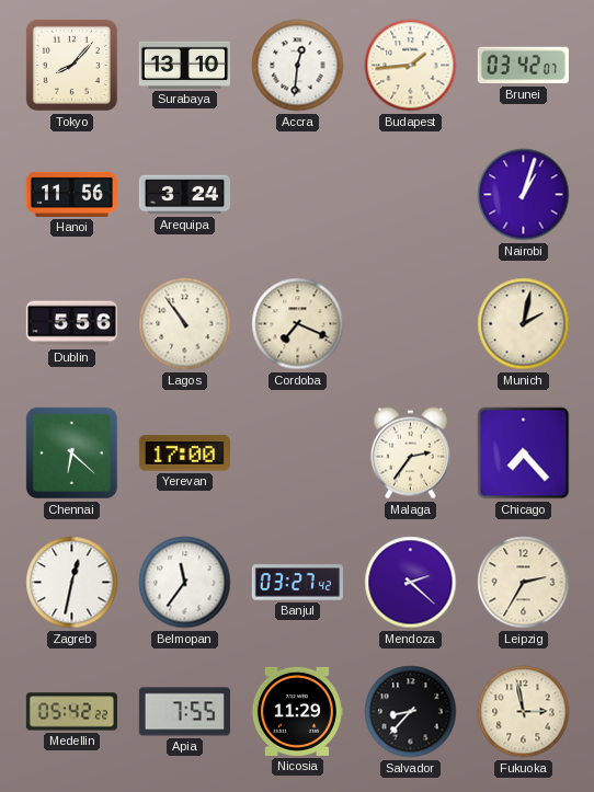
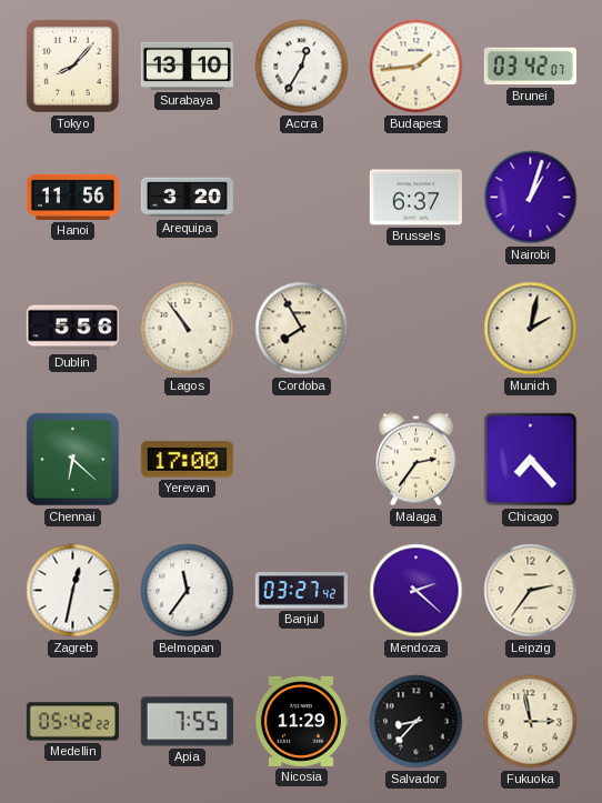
Accra: 12:31 -> 12:35
Arequipa: 3:24 -> 3:20
Brussels: none -> 6:37
Cordoba: 7:19 -> 7:55
Leipzig: 2:35 -> 2:36
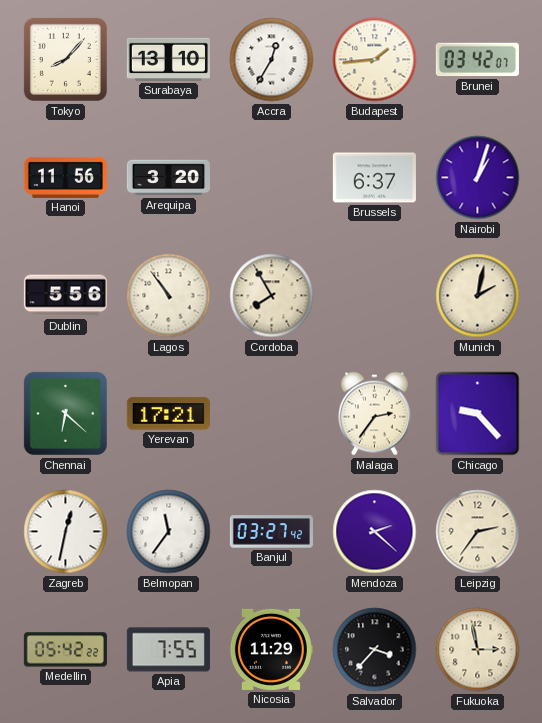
Yerevan: 17:00 -> 17:21
Chicago: 7:23 -> 9:23
Salvador: 8:37 -> 3:37
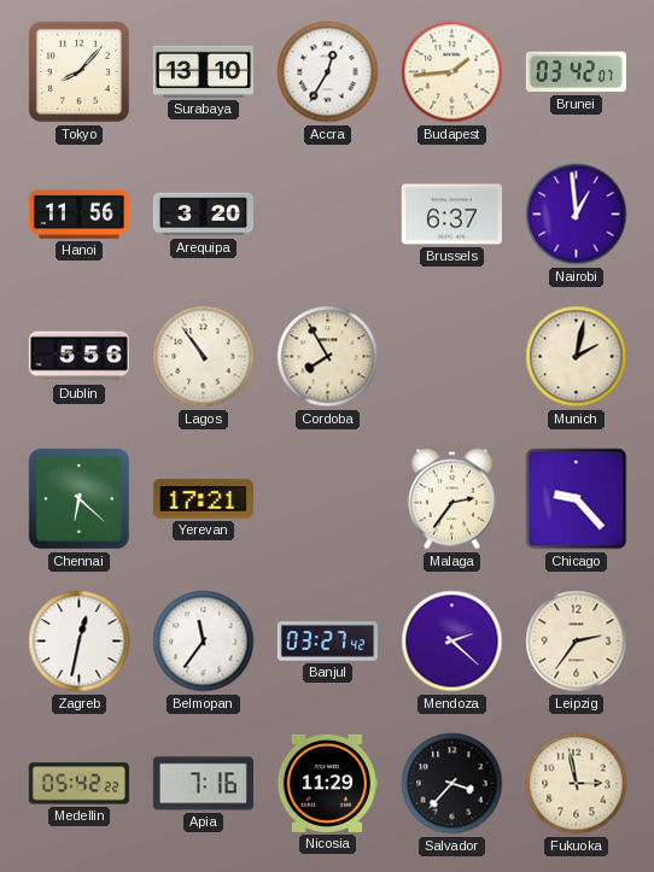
Nairobi: 1:03 -> 12:59
Apia: 7:55 -> 7:16
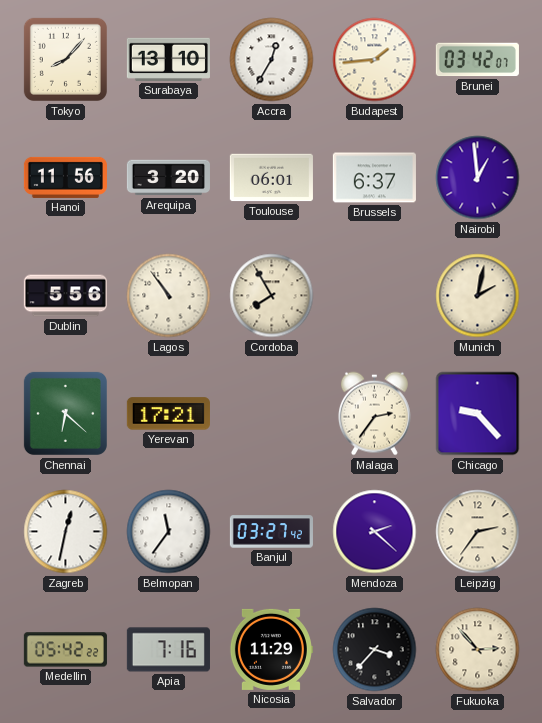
Toulouse: none -> 06:01
Fukuoka: 2:58 -> 2:53
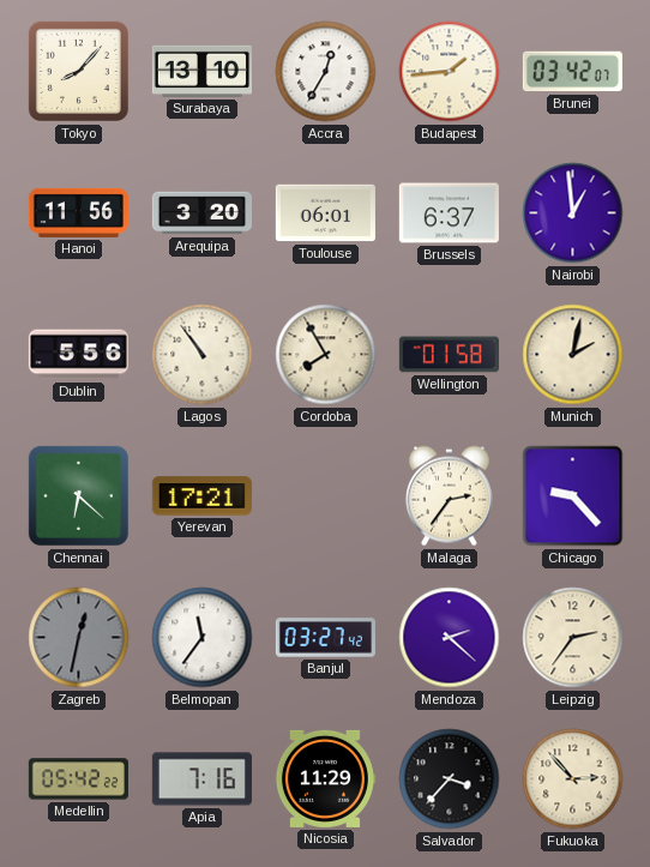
Wellington: none -> 01:58
Zagreb dial: white -> grey
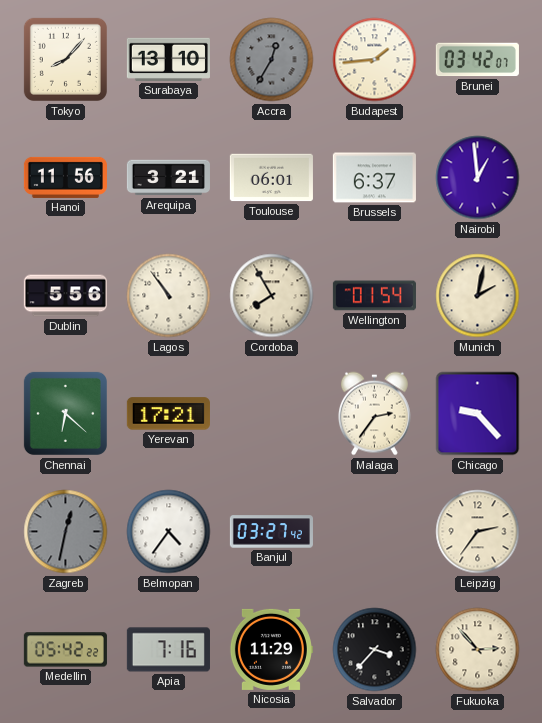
Accra dial: white -> grey
Arequipa: 3:20 -> 3:21
Wellington: 01:58 -> 01:54
Belmopan: 11:36 -> 4:36
Mendoza: 2:22 -> none
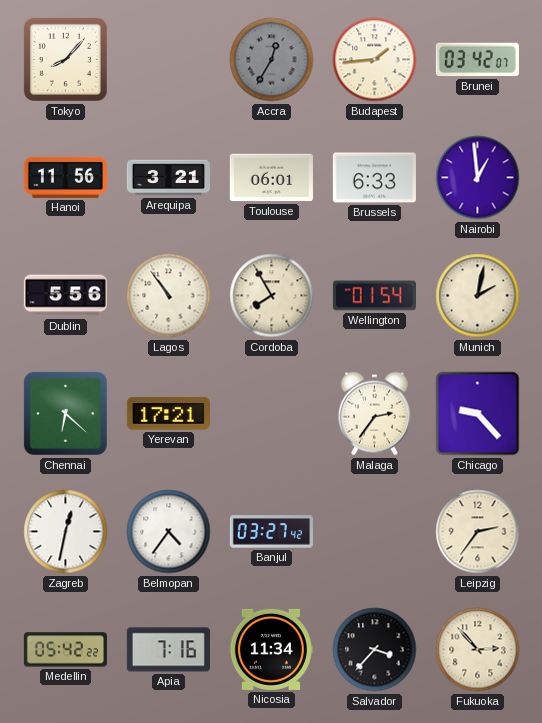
Surabaya: 13:10 -> none
Brussels: 6:37 -> 6:33
Zagreb dial: grey -> white
Nicosia: 11:29 -> 11:34
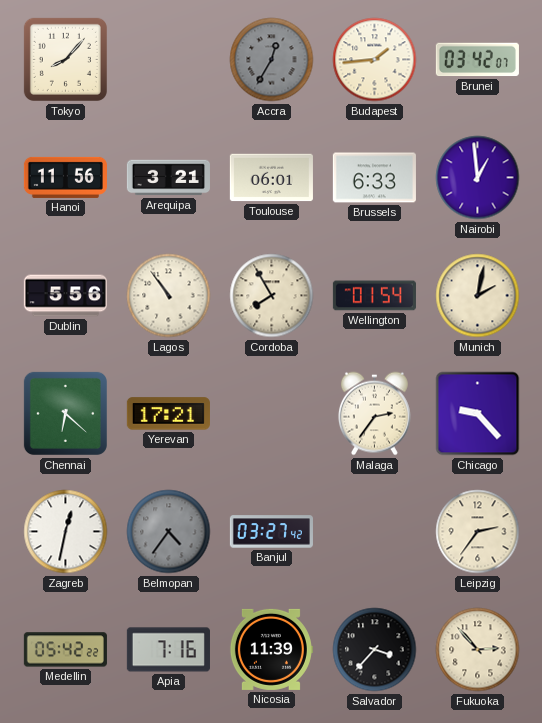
Belmopan dial: white -> grey
Nicosia: 11:34 -> 11:39
